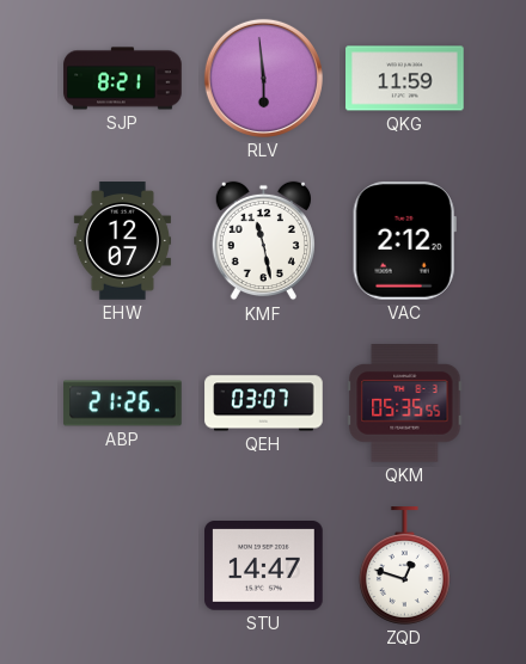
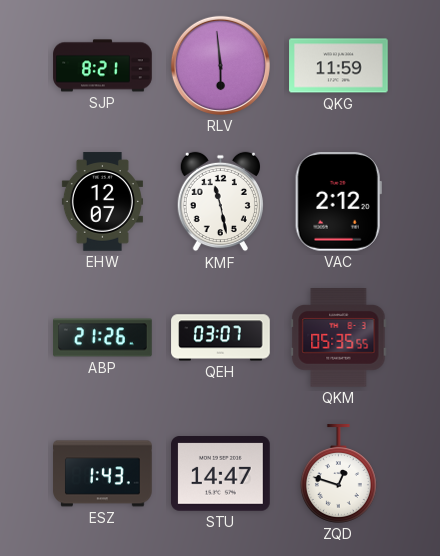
ESZ: none -> 1:43
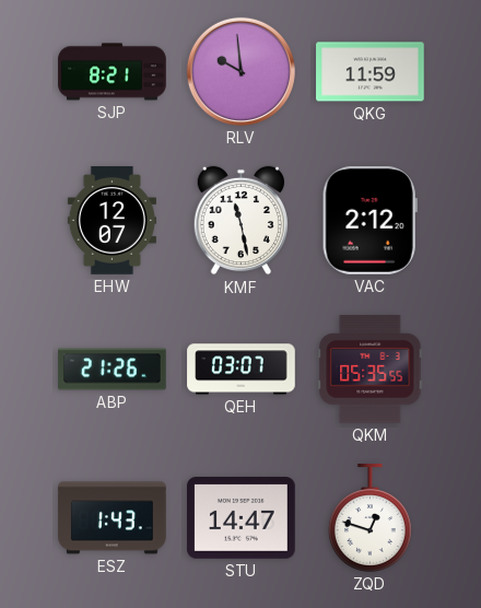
RLV: 5:59 -> 9:59
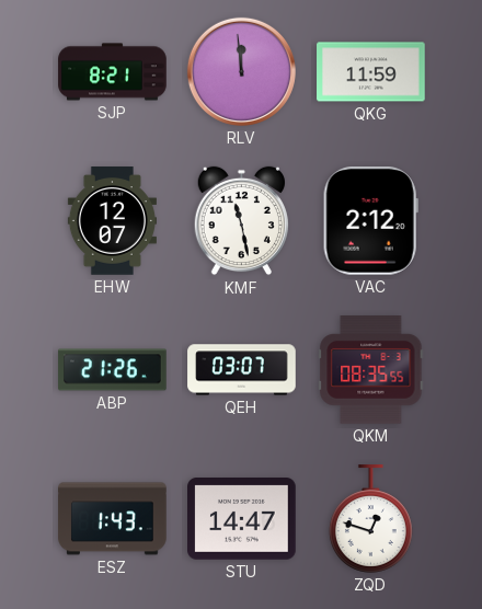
RLV: 9:59 -> 11:59
QKM: 05:35 -> 08:35
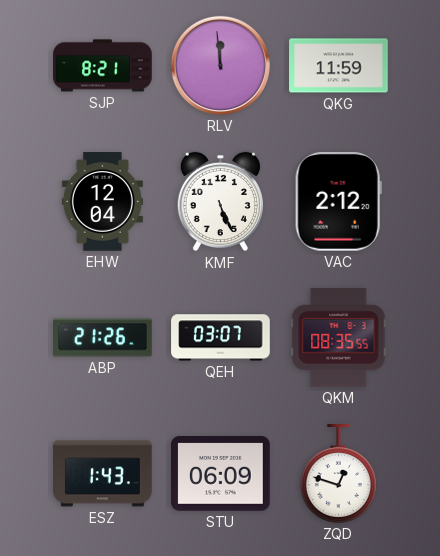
EHW: 12:07 -> 12:04
KMF: 11:28 -> 5:26
STU: 14:47 -> 06:09
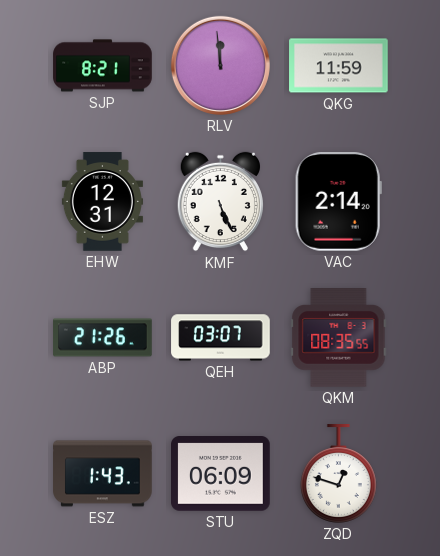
EHW: 12:04 -> 12:31
VAC: 2:12 -> 2:14
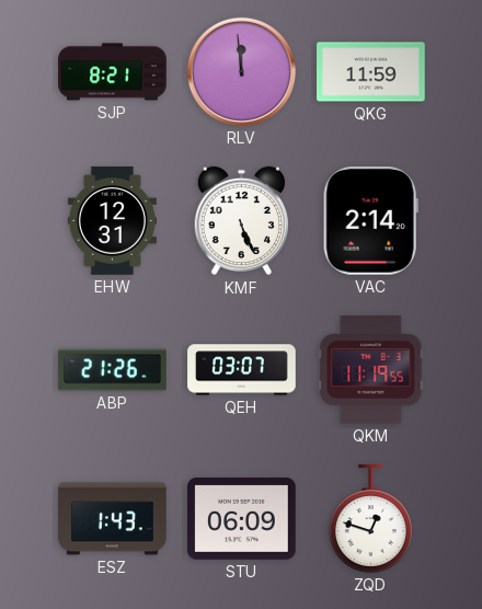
QKM: 08:35 -> 11:19
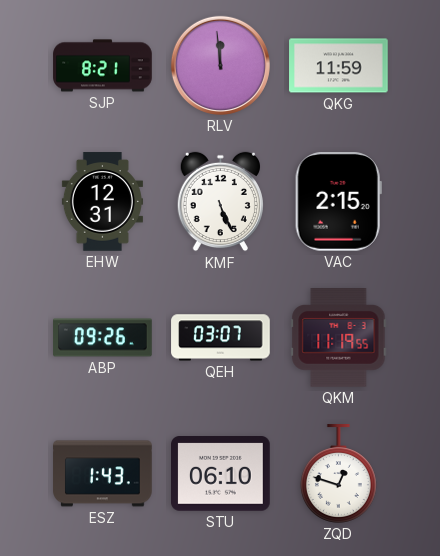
VAC: 2:14 -> 2:15
ABP: 21:26 -> 09:26
STU: 06:09 -> 06:10
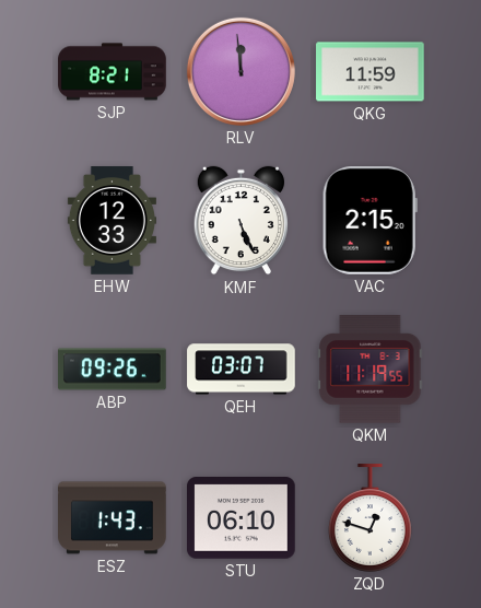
EHW: 12:31 -> 12:33
